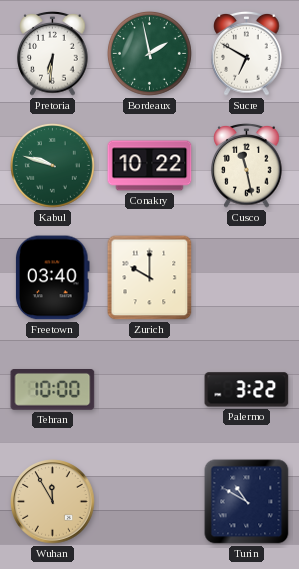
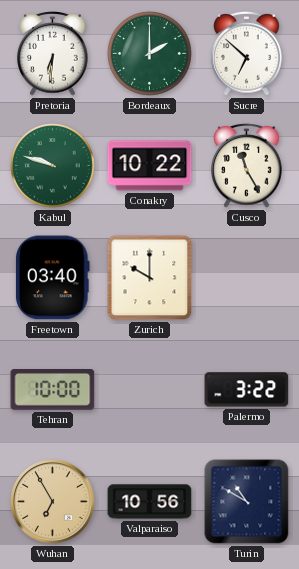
Bordeaux: 1:58 -> 2:00
Sucre: 6:50 -> 6:52
Cusco: 11:28 -> 11:25
Wuhan: 11:55 -> 6:55
Valparaiso: none -> 10:56
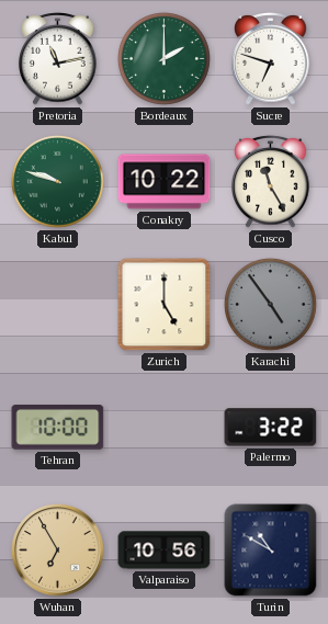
Pretoria: 6:31 -> 11:13
Sucre: 6:52 -> 6:48
Freetown: 03:40 -> none
Zurich: 10:00 -> 5:00
Karachi: none -> 4:54
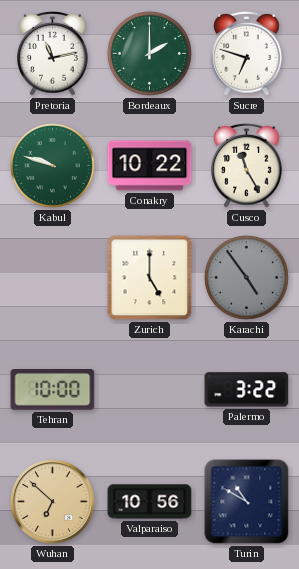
Wuhan: 6:55 -> 6:52
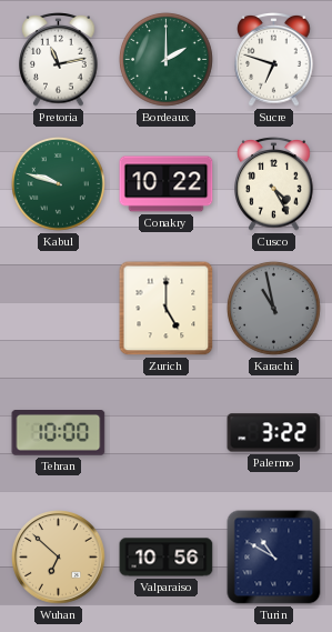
Cusco: 11:25 -> 4:25
Karachi: 4:54 -> 10:58
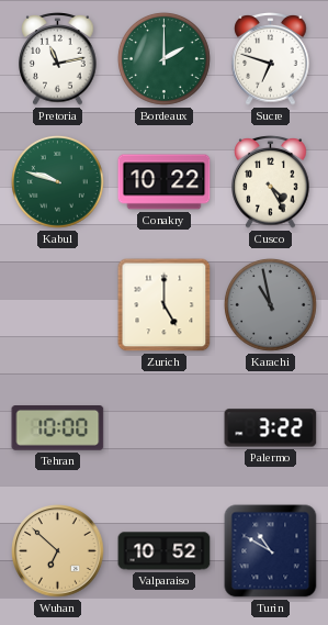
Valparaiso: 10:56 -> 10:52
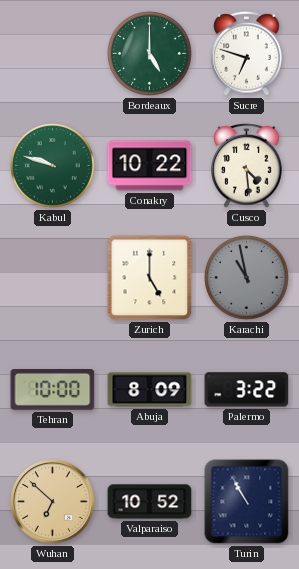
Pretoria: 11:13 -> none
Bordeaux: 2:00 -> 5:00
Cusco: 4:25 -> 4:29
Abuja: none -> 8:09
Turin: 10:50 -> 10:55
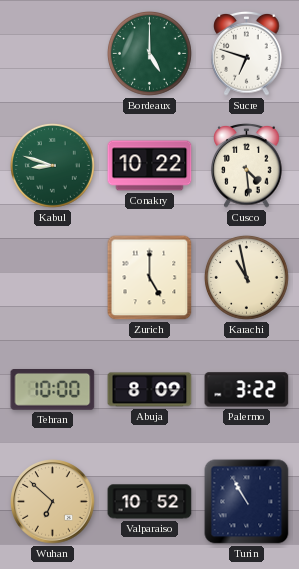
Kabul: 9:48 -> 8:48
Karachi dial: grey -> cream
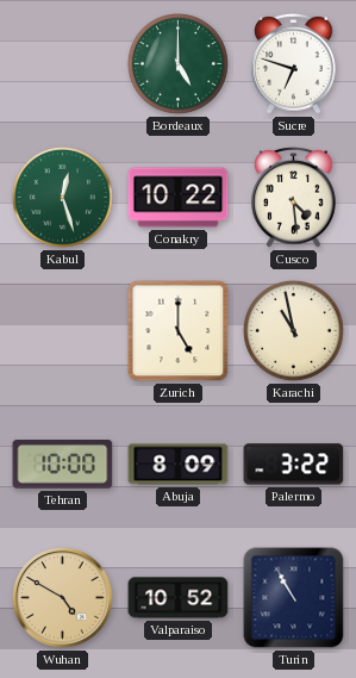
Kabul: 8:48 -> 12:27
Wuhan: 6:52 -> 4:50
